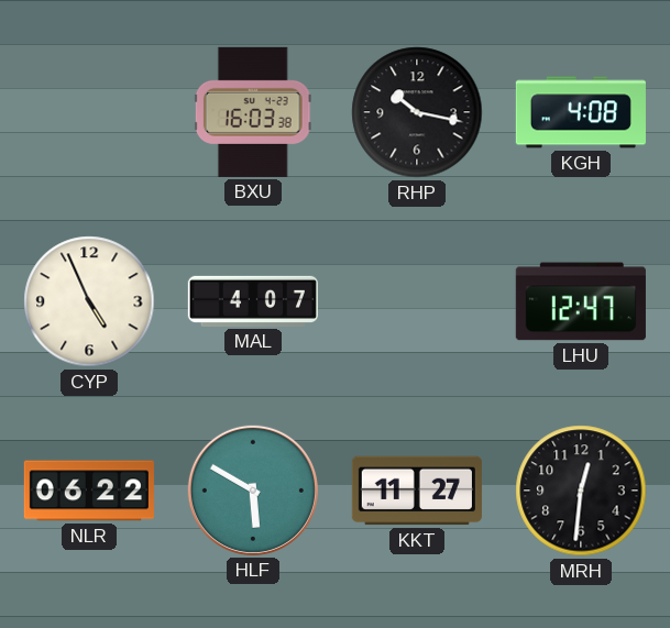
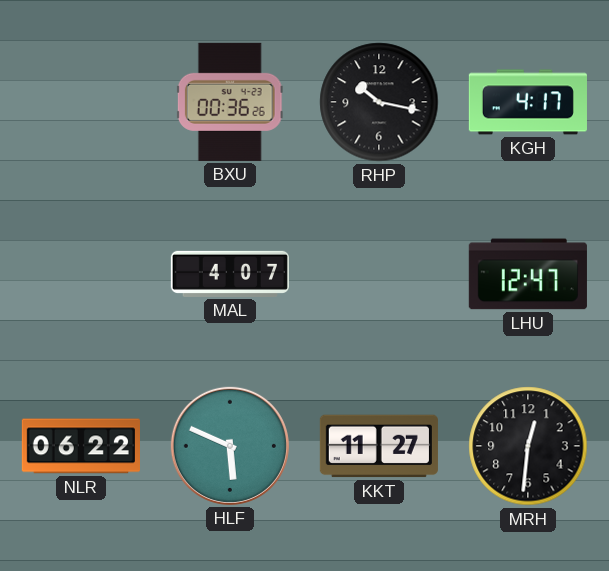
BXU: 16:03 -> 00:36
KGH: 4:08 -> 4:17
CYP: 4:56 -> none
HLF: 5:50 -> 5:49
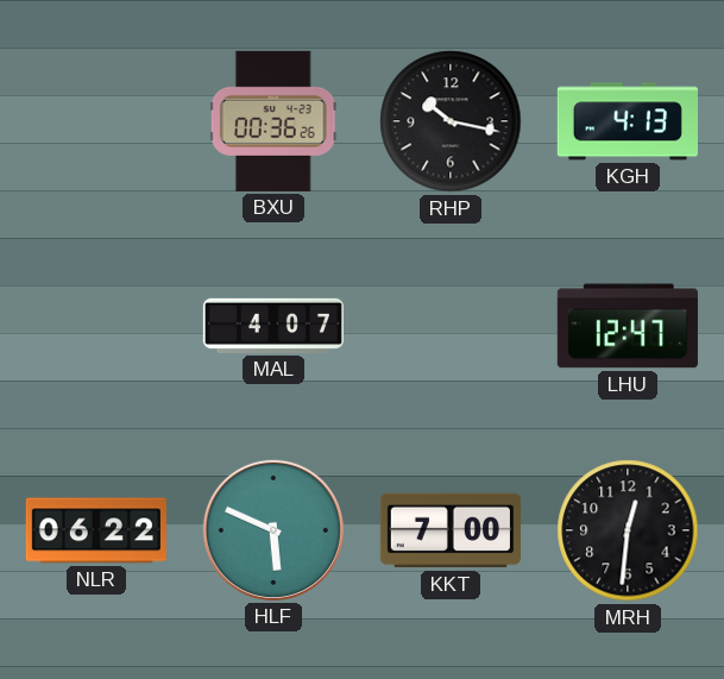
KGH: 4:17 -> 4:13
KKT: 11:27 -> 7:00
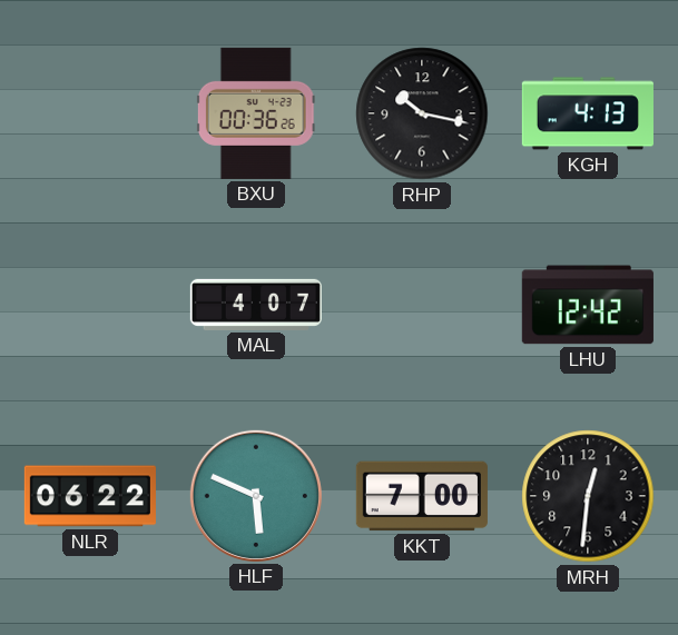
LHU: 12:47 -> 12:42
